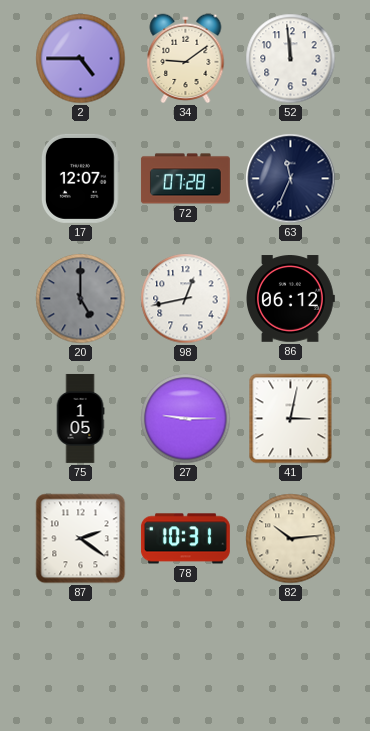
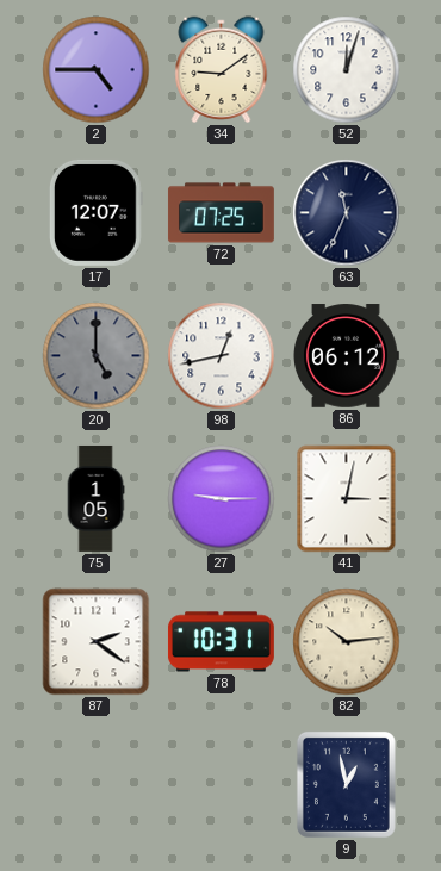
52: 11:59 -> 12:03
72: 07:28 -> 07:25
9: none -> 12:58
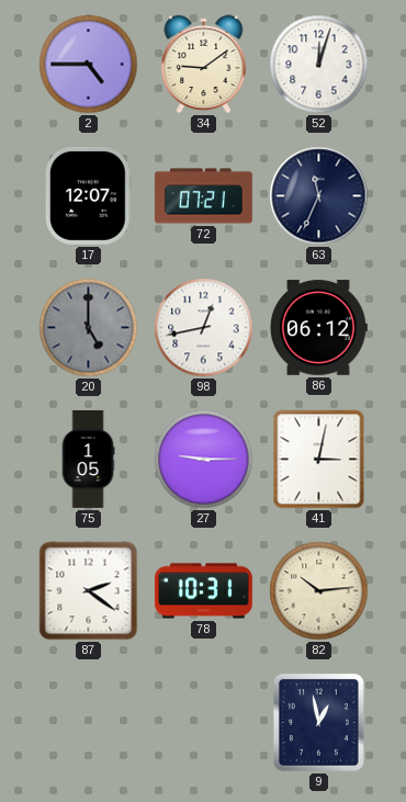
72: 07:25 -> 07:21
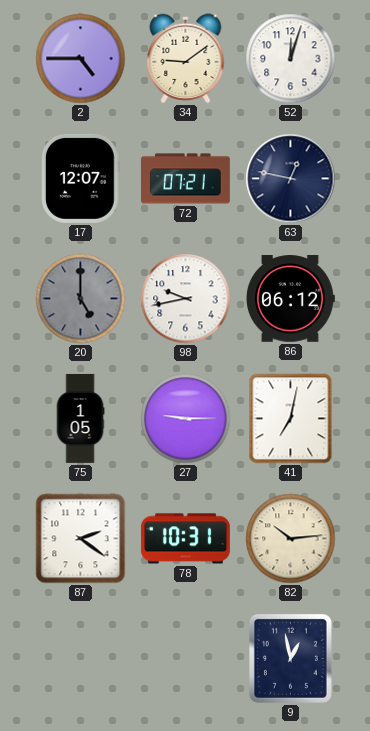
63: 11:34 -> 12:47
98: 12:43 -> 9:43
41: 3:02 -> 7:02
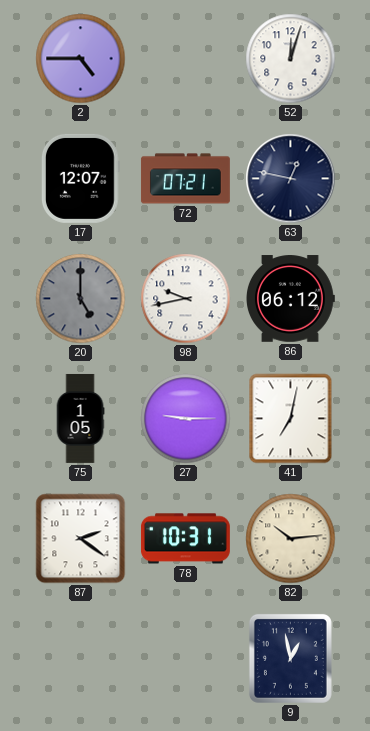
34: 9:09 -> none
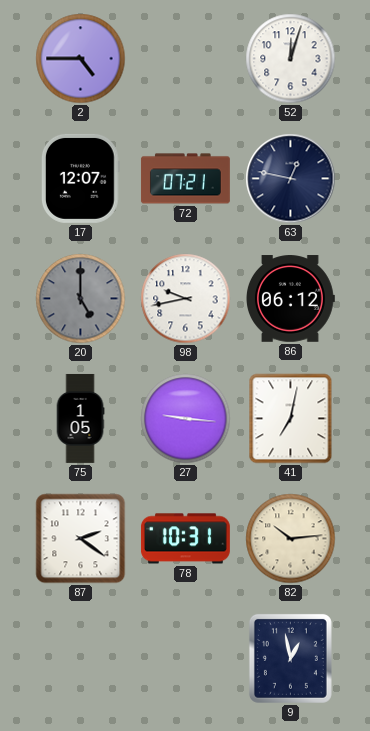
27: 9:15 -> 9:16
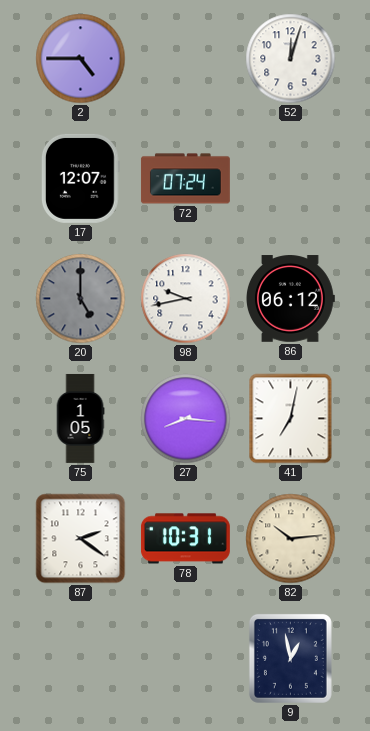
72: 07:21 -> 07:24
63: 12:47 -> none
27: 9:16 -> 8:16
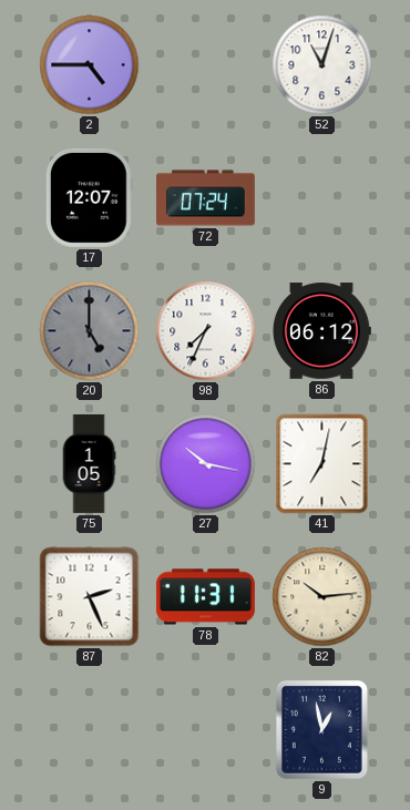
52: 12:03 -> 11:03
98: 9:43 -> 7:34
27: 8:16 -> 10:17
87: 2:21 -> 2:26
78: 10:31 -> 11:31
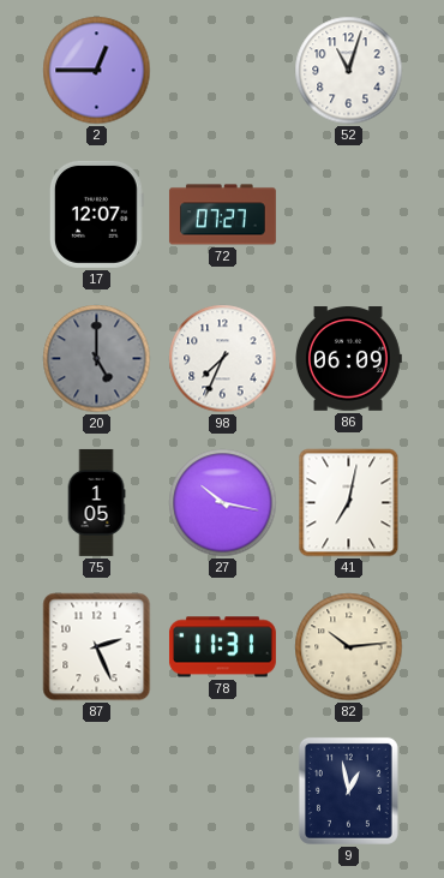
2: 4:45 -> 12:45
72: 07:24 -> 07:27
86: 06:12 -> 06:09
